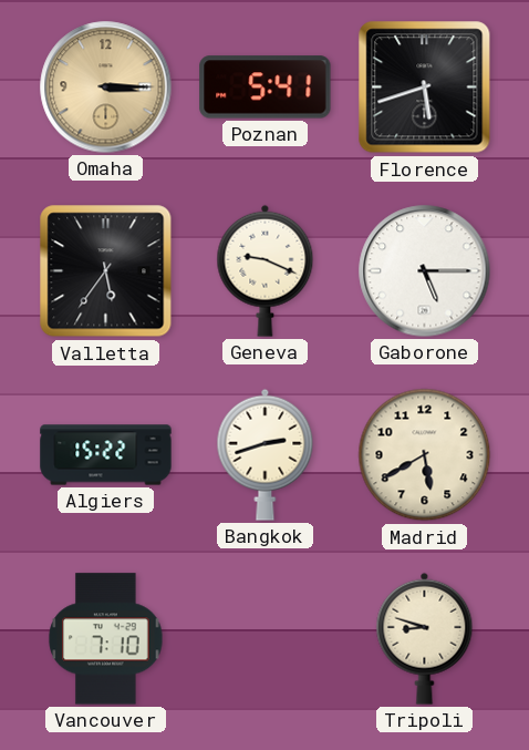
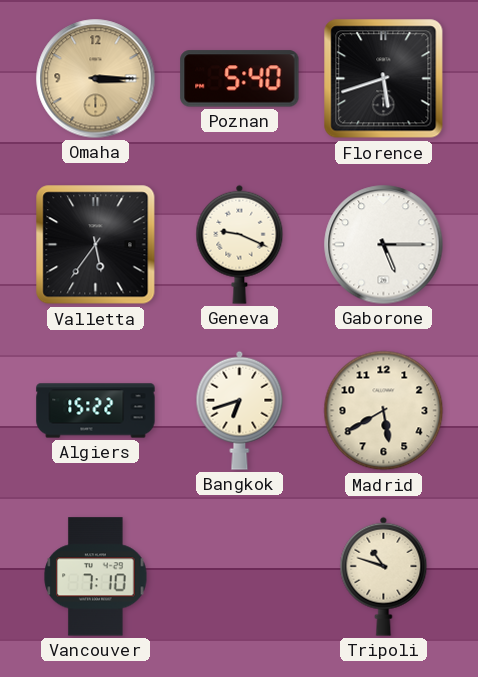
Poznan: 5:41 -> 5:40
Bangkok: 2:42 -> 6:42
Tripoli: 8:48 -> 10:48
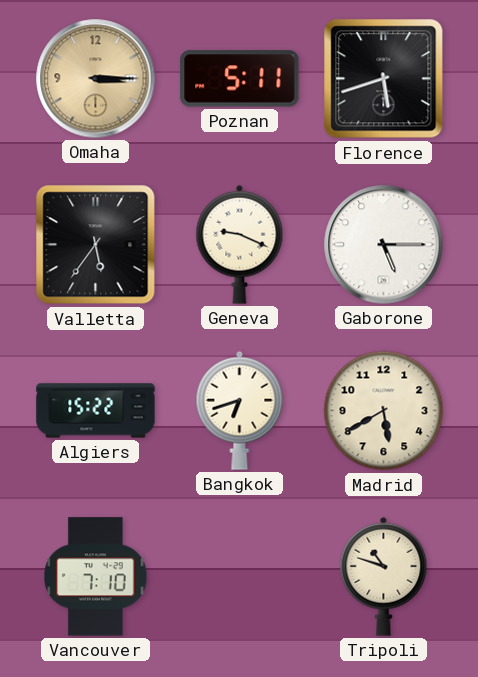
Poznan: 5:40 -> 5:11
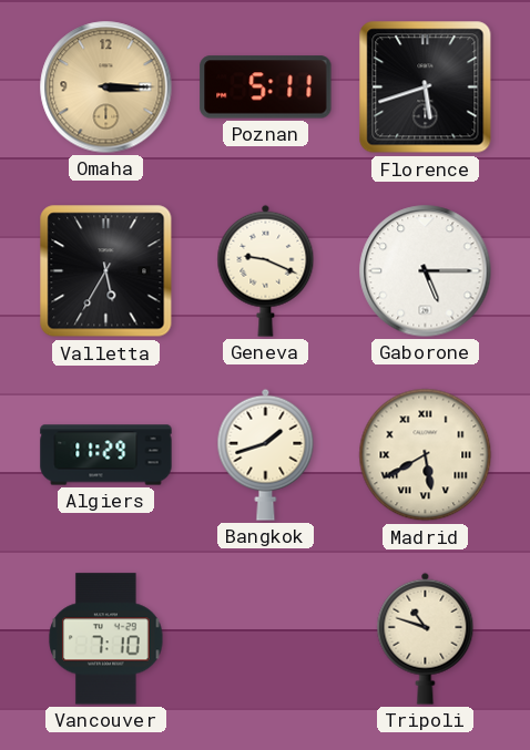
Valletta: 5:36 -> 5:35
Algiers: 15:22 -> 11:29
Bangkok: 6:42 -> 1:42
Madrid numerals: Arabic -> Roman
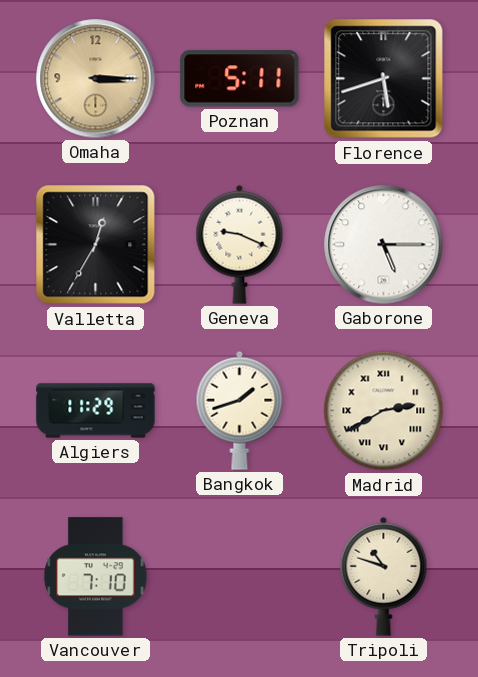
Valletta: 5:35 -> 12:35
Madrid: 5:40 -> 2:40
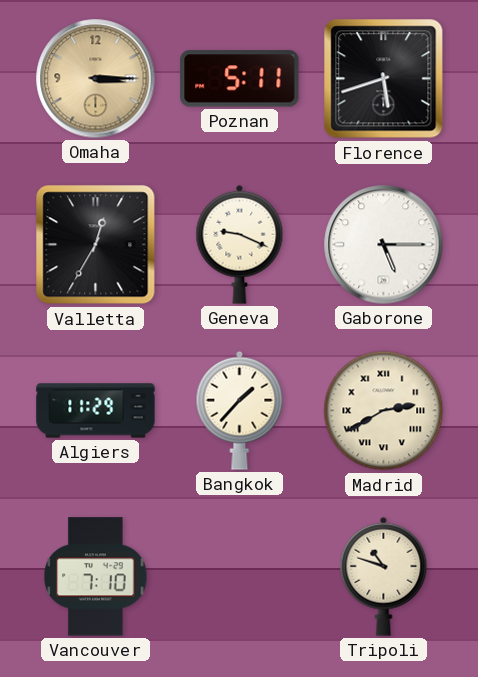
Bangkok: 1:42 -> 1:37
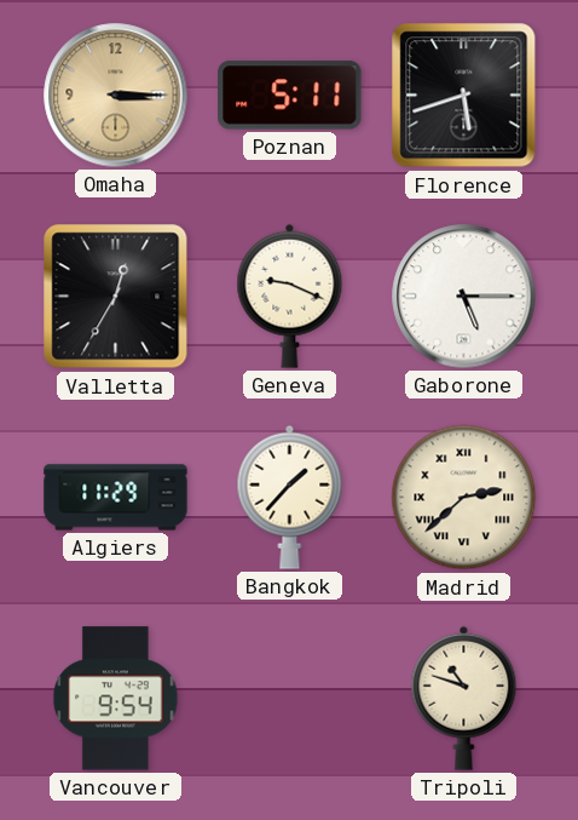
Madrid: 2:40 -> 2:38
Vancouver: 7:10 -> 9:54
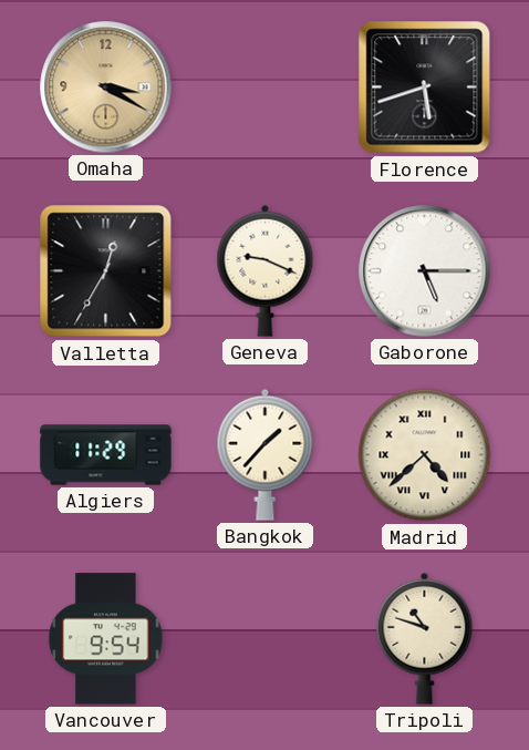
Omaha: 3:15 -> 3:20
Poznan: 5:11 -> none
Madrid: 2:38 -> 4:38
